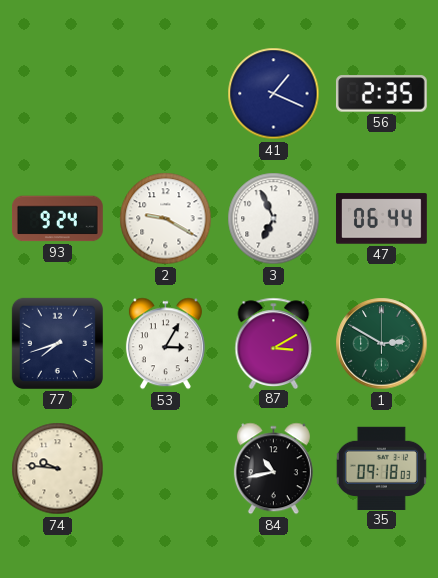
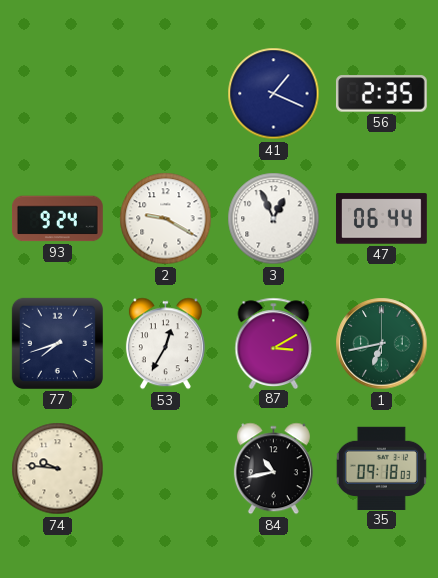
3: 6:56 -> 12:56
53: 3:05 -> 12:35
1: 2:50 -> 6:43
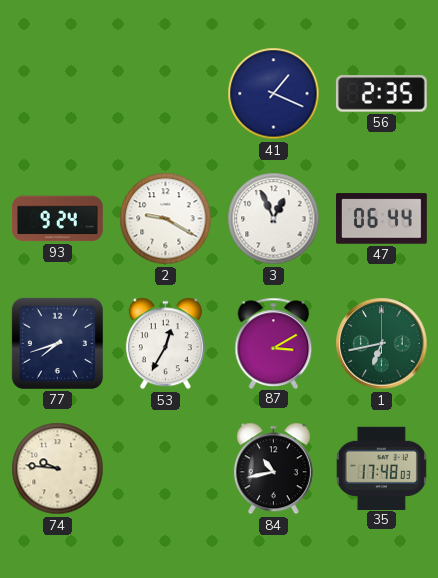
35: 09:18 -> 17:48
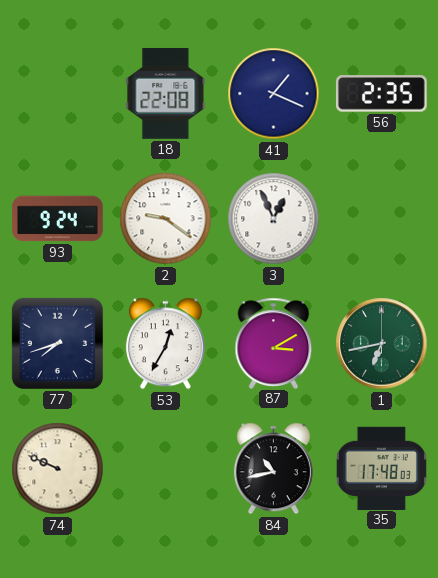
18: none -> 22:08
2: 9:20 -> 9:21
47: 06:44 -> none
74: 9:46 -> 9:49
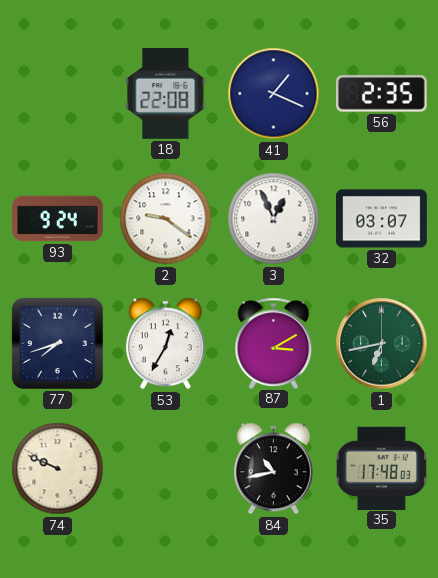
32: none -> 03:07
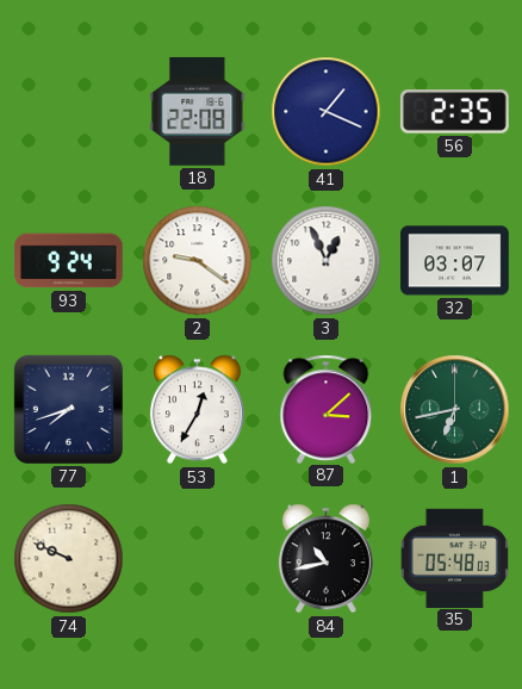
87: 3:10 -> 3:08
35: 17:48 -> 05:48
